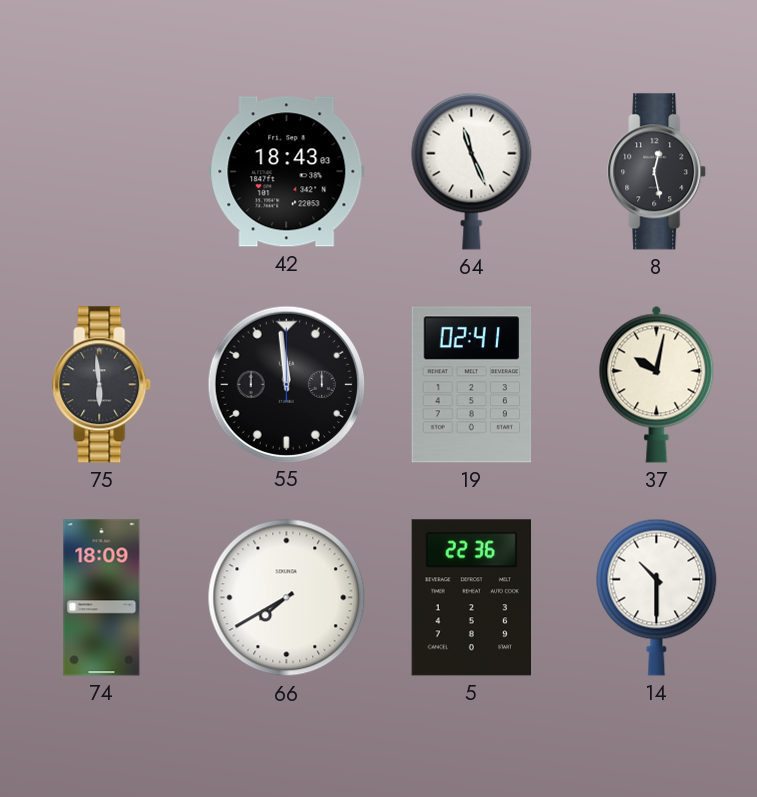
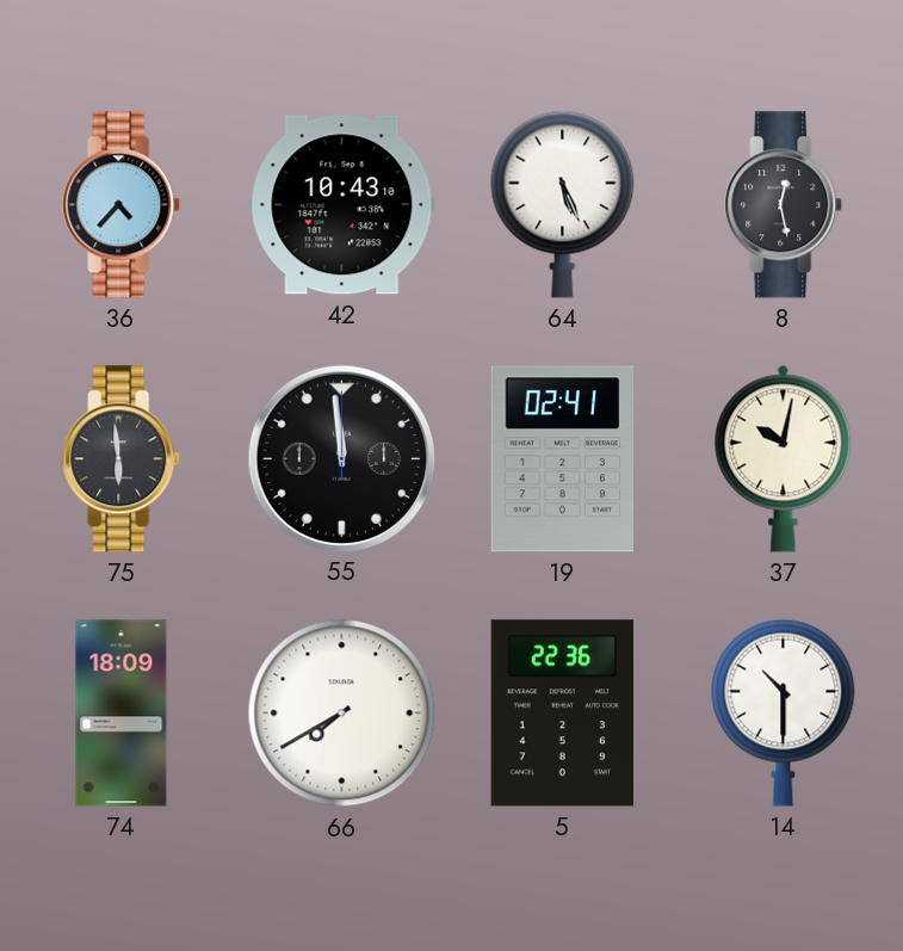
36: none -> 4:37
42: 18:43 -> 10:43
64: 11:26 -> 5:26
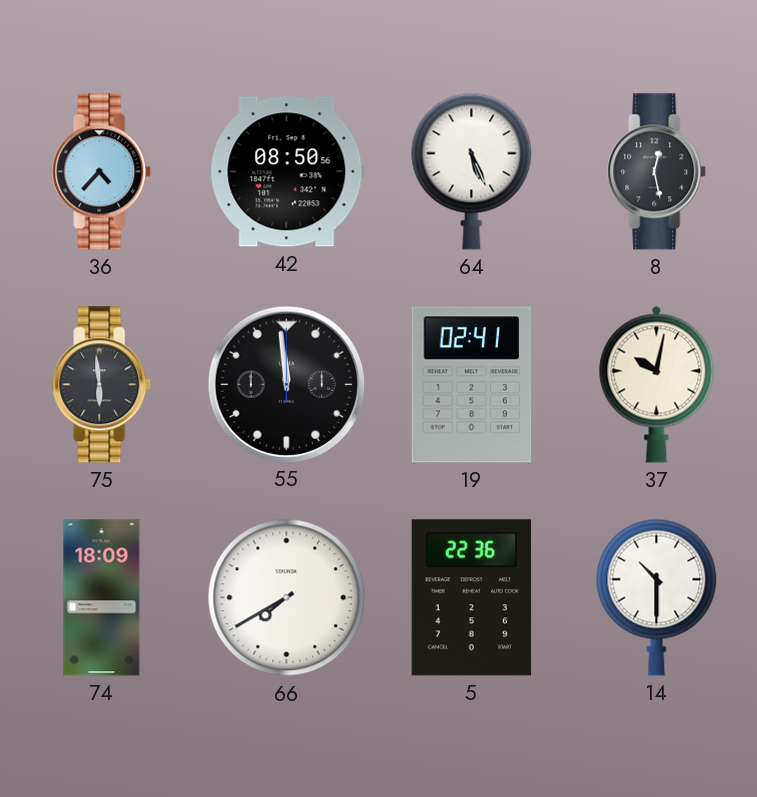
42: 10:43 -> 08:50
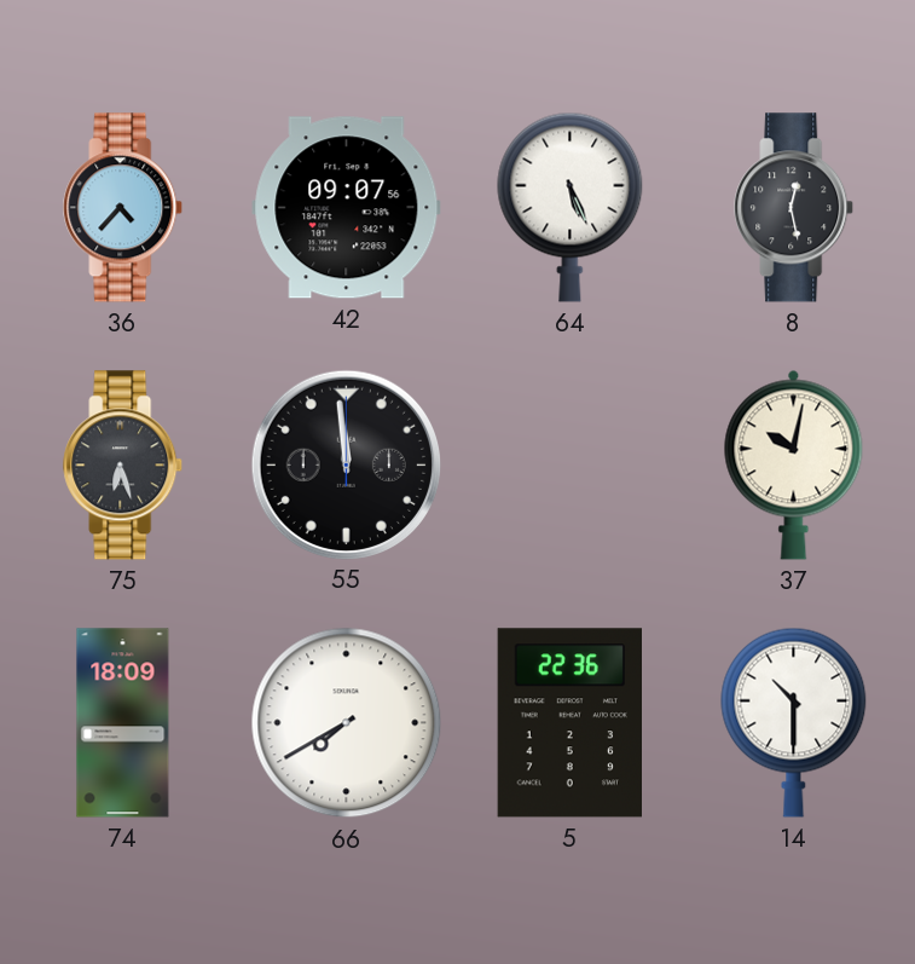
42: 08:50 -> 09:07
75: 5:59 -> 6:27
19: 02:41 -> none
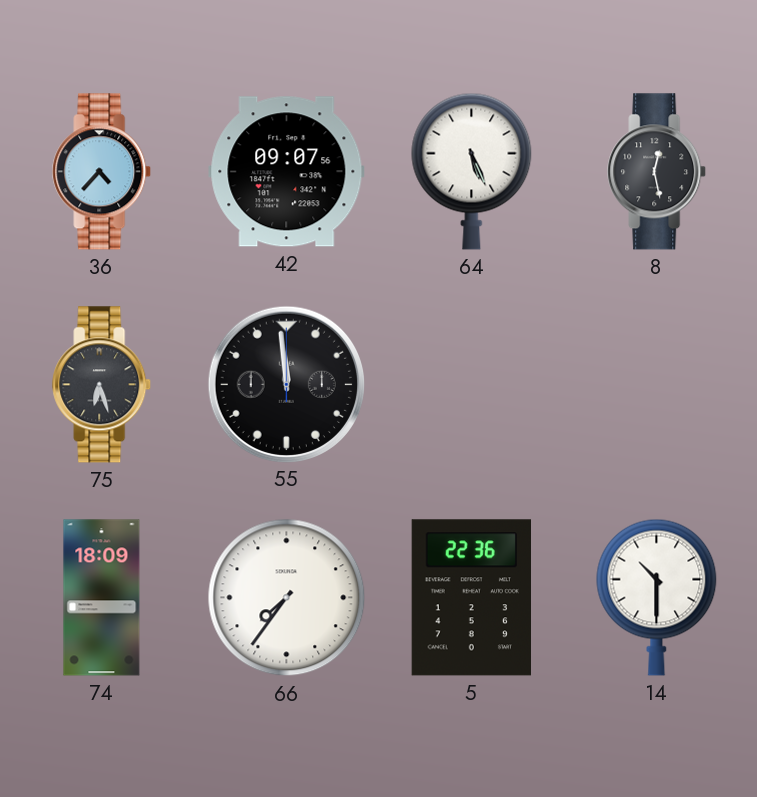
37: 10:02 -> none
66: 7:40 -> 7:36
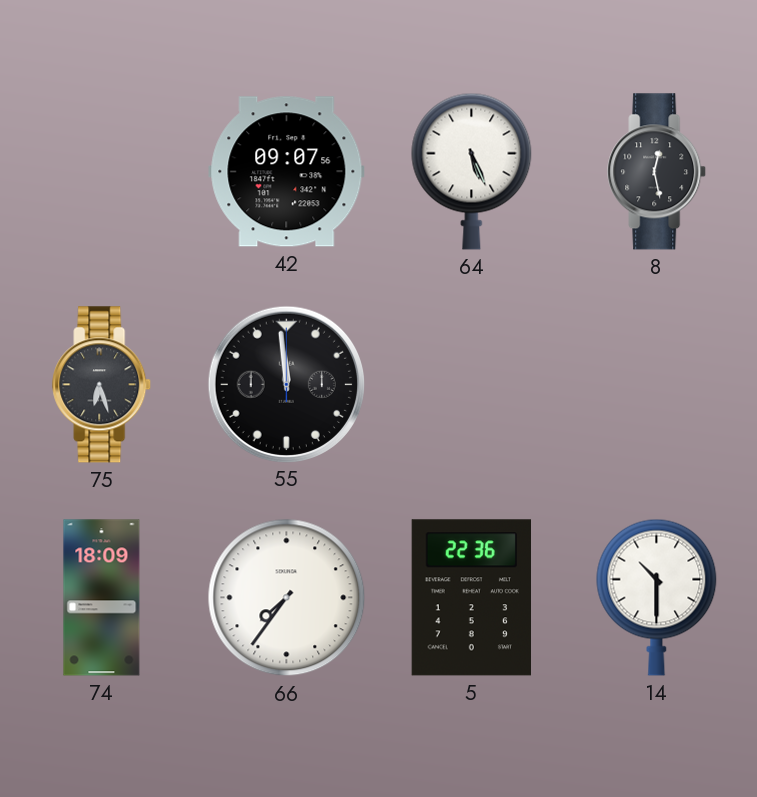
36: 4:37 -> none
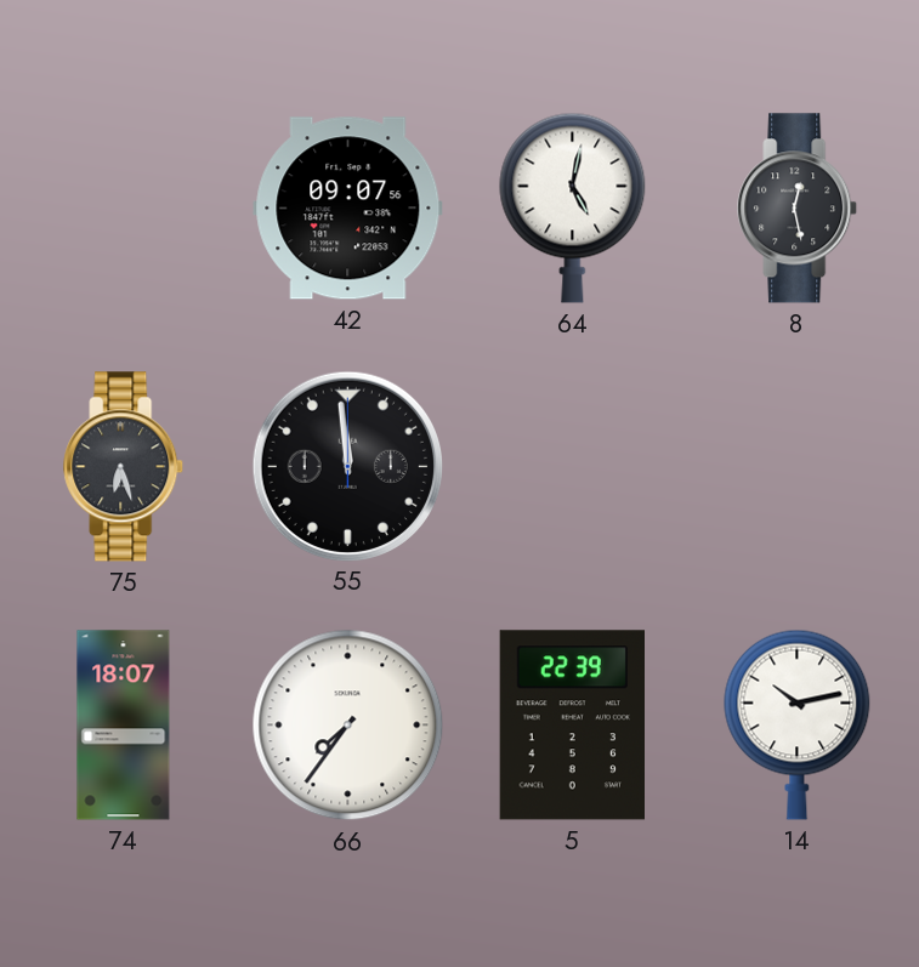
64: 5:26 -> 5:02
74: 18:09 -> 18:07
5: 22:36 -> 22:39
14: 10:30 -> 10:13
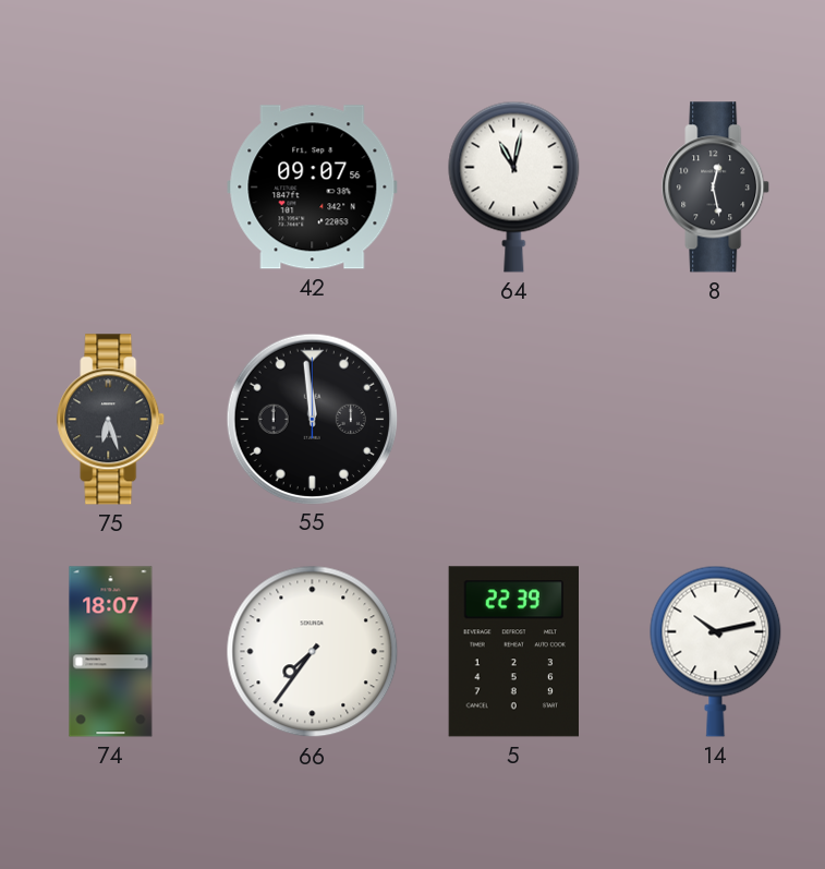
64: 5:02 -> 11:02
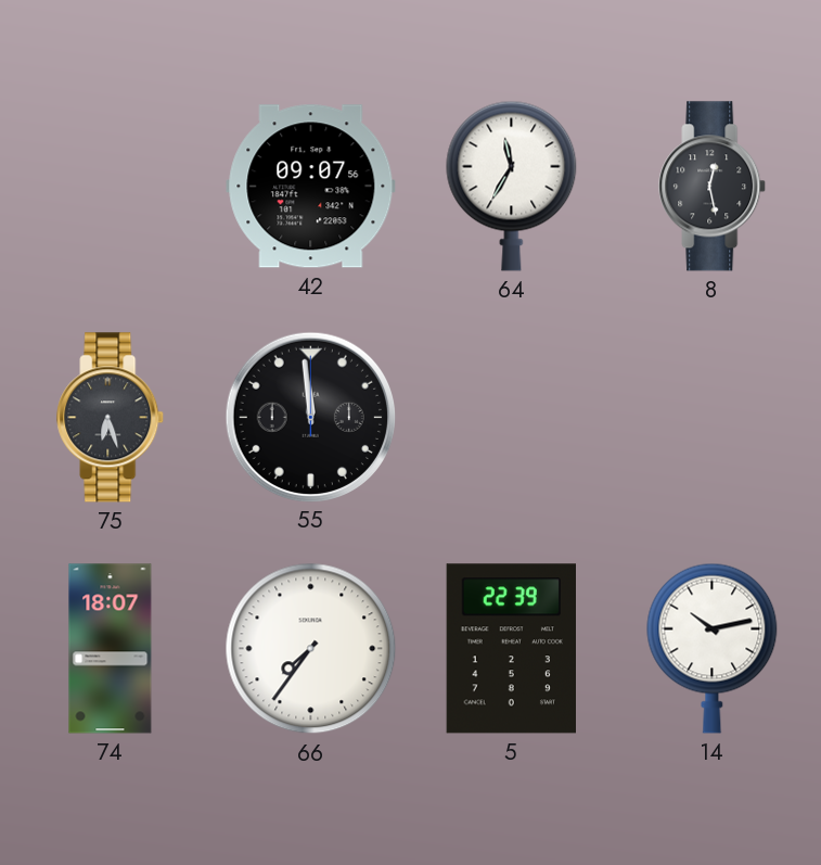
64: 11:02 -> 11:35
